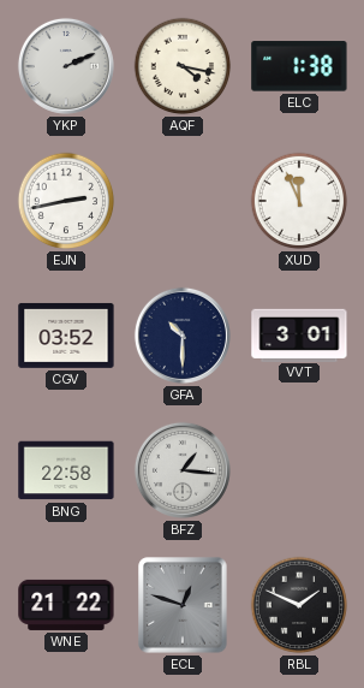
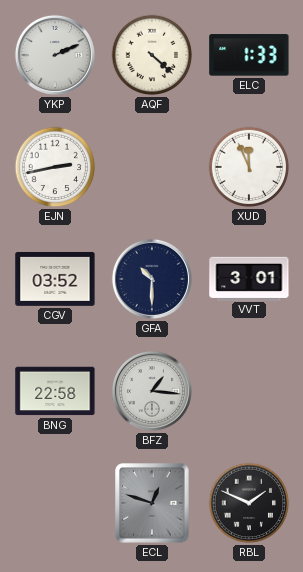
AQF: 4:17 -> 4:22
ELC: 1:38 -> 1:33
WNE: 21:22 -> none
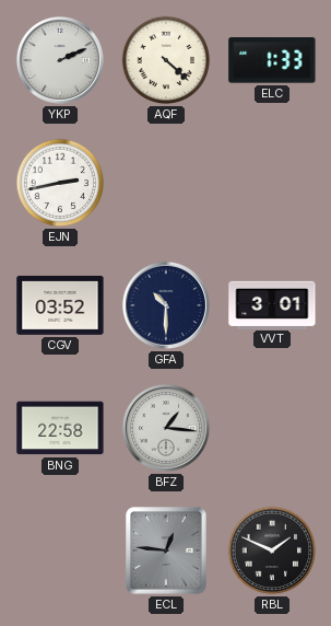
XUD: 11:56 -> none
ECL: 12:48 -> 12:46
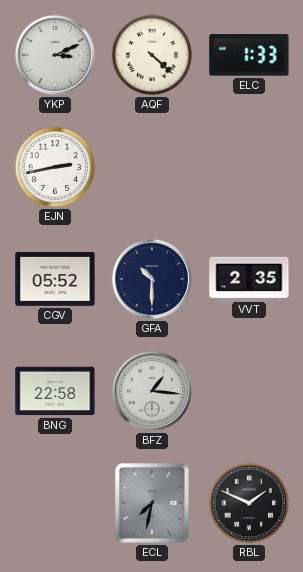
YKP: 2:11 -> 3:11
CGV: 03:52 -> 05:52
VVT: 3:01 -> 2:35
ECL: 12:46 -> 7:32
